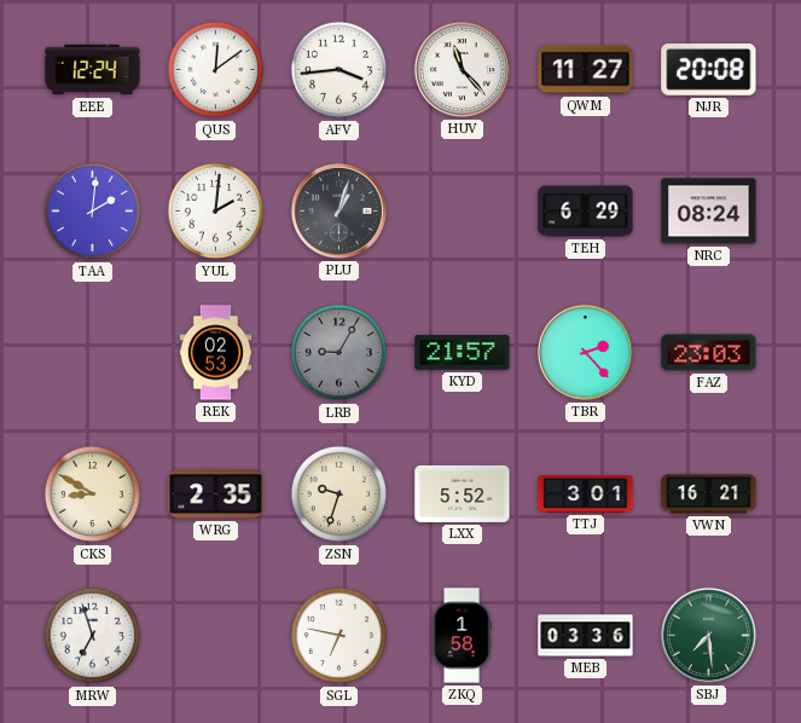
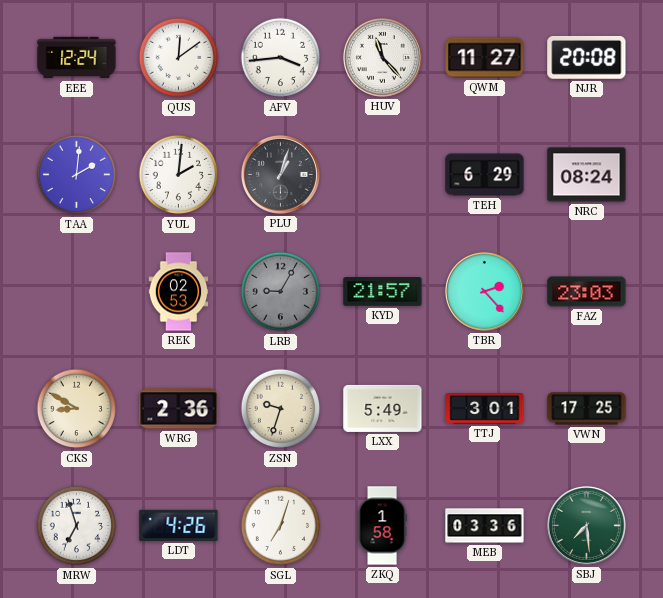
WRG: 2:35 -> 2:36
LXX: 5:52 -> 5:49
VWN: 16:21 -> 17:25
LDT: none -> 4:26
SGL: 6:47 -> 7:03
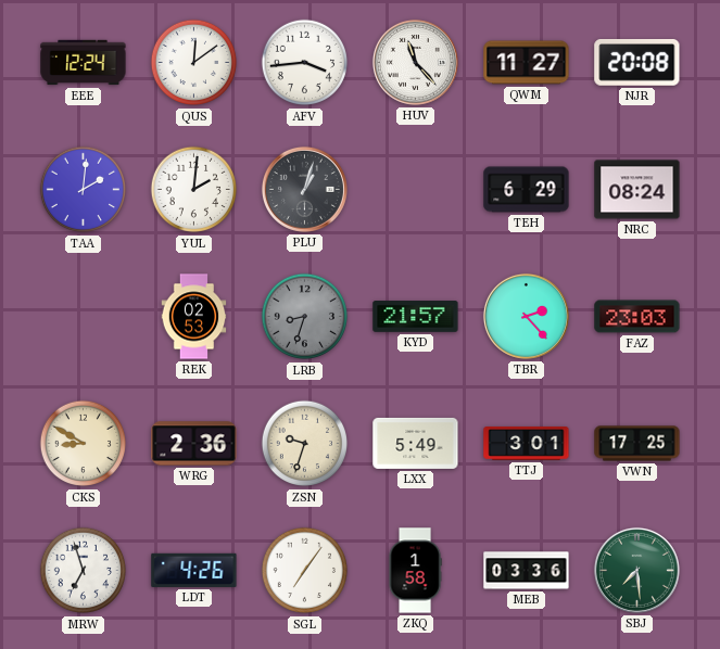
LRB: 9:05 -> 8:33
SGL: 7:03 -> 7:06
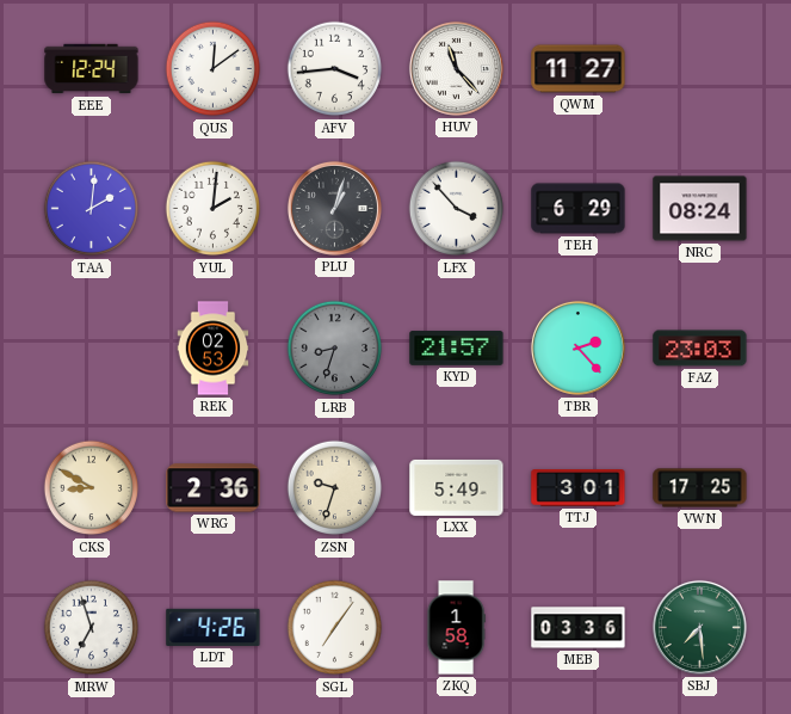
NJR: 20:08 -> none
LFX: none -> 3:53
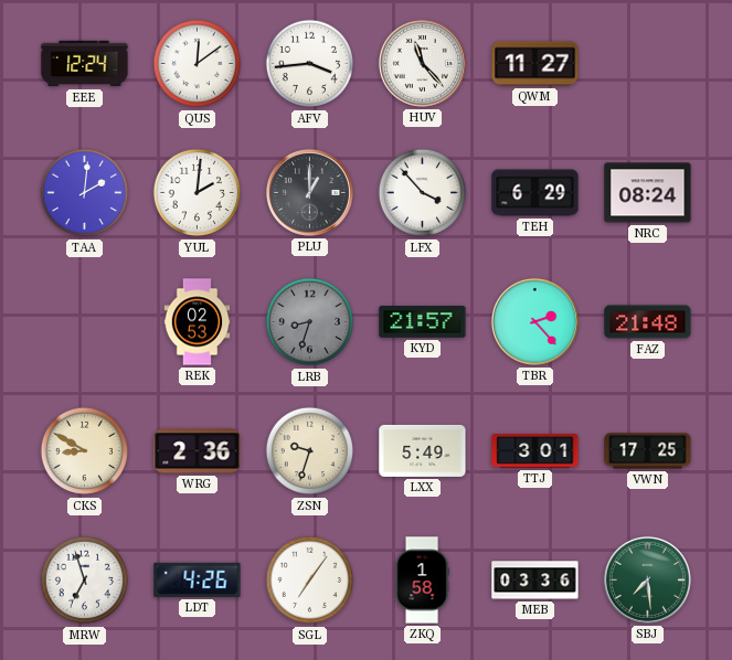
PLU: 1:03 -> 1:00
FAZ: 23:03 -> 21:48
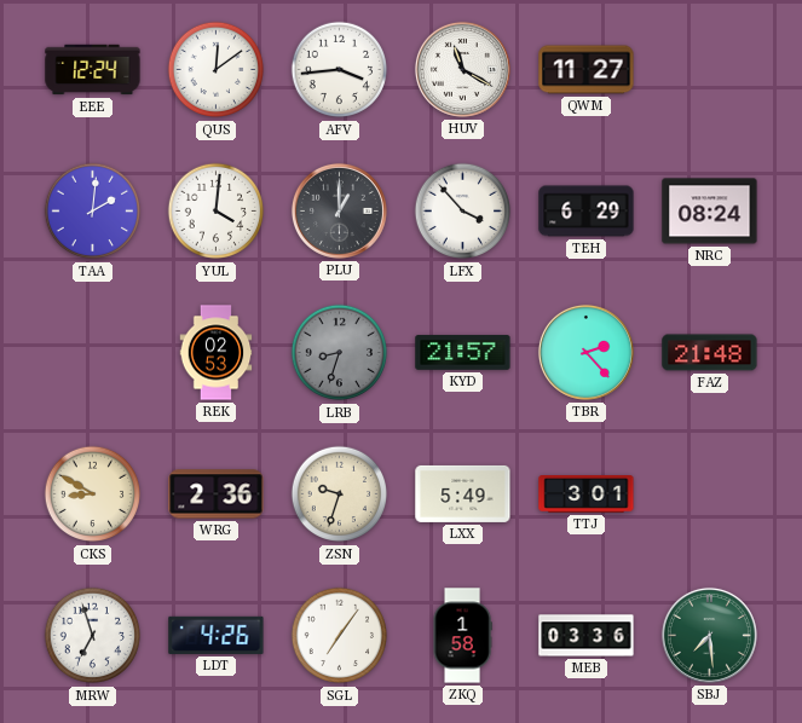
HUV: 11:23 -> 11:20
YUL: 2:01 -> 4:01
VWN: 17:25 -> none
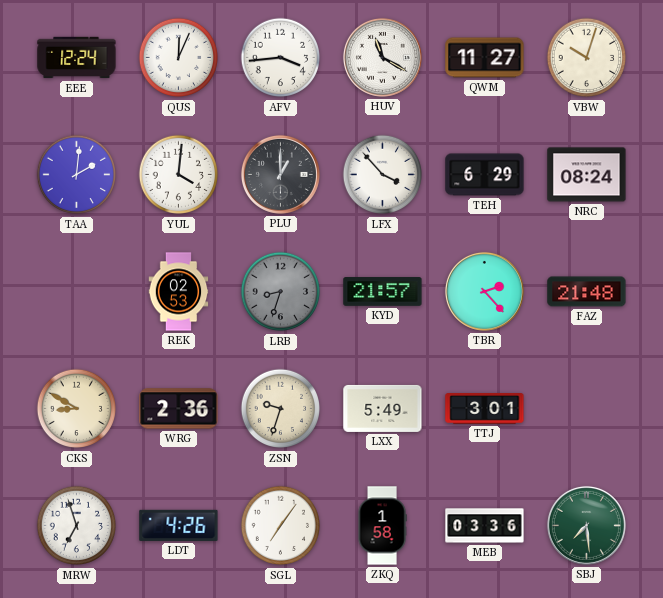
QUS: 12:09 -> 12:04
VBW: none -> 10:03
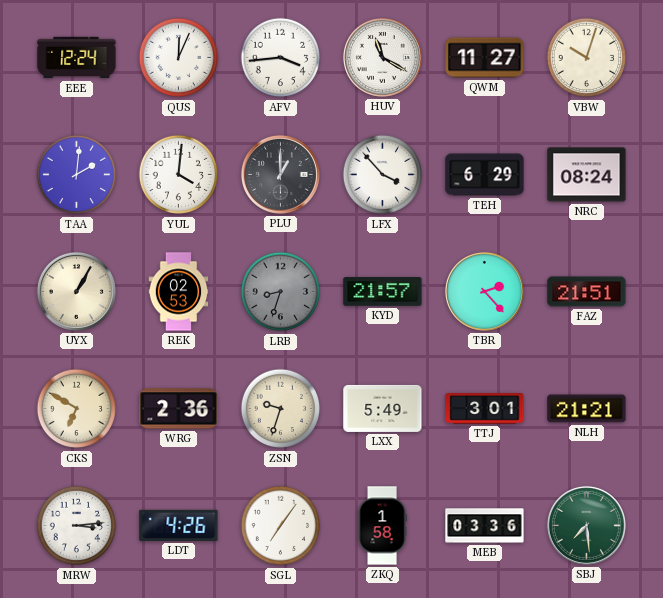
UYX: none -> 1:05
FAZ: 21:48 -> 21:51
CKS: 8:50 -> 6:50
NLH: none -> 21:21
MRW: 6:57 -> 3:14
